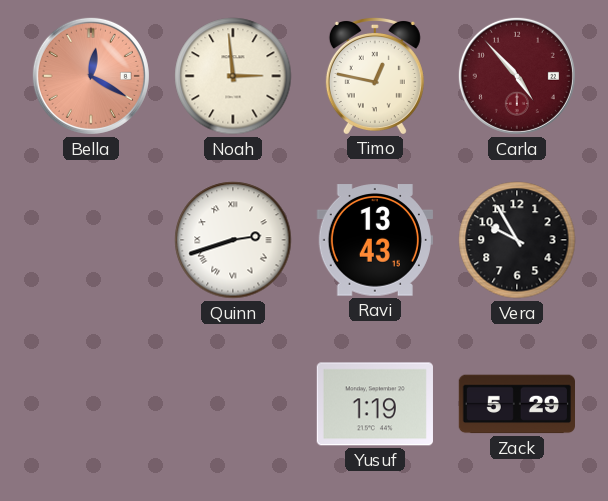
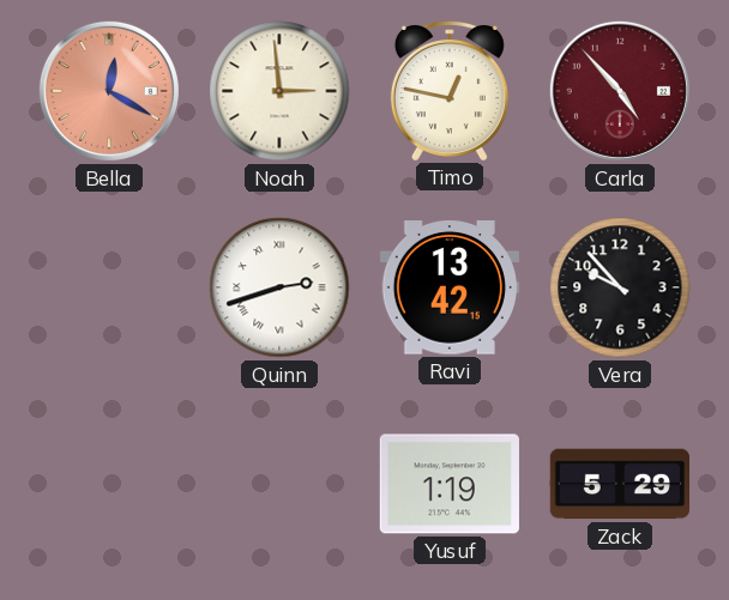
Ravi: 13:43 -> 13:42
Vera: 9:55 -> 9:53
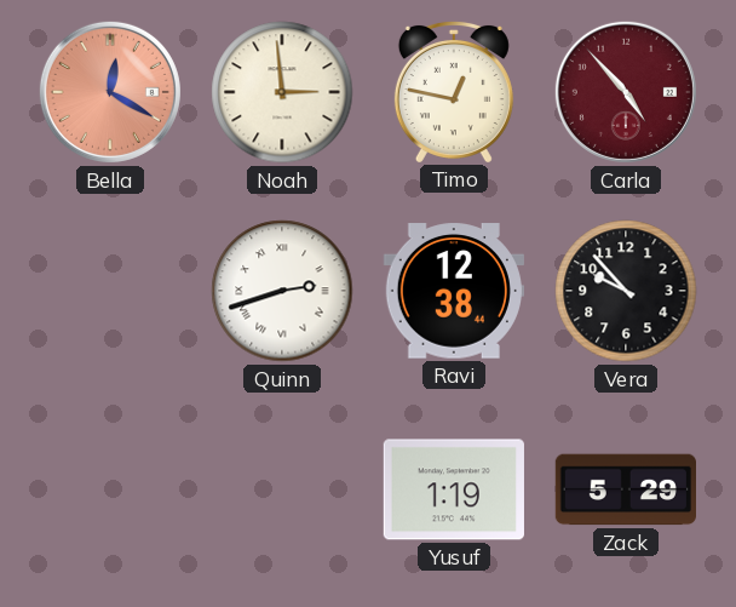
Ravi: 13:42 -> 12:38
